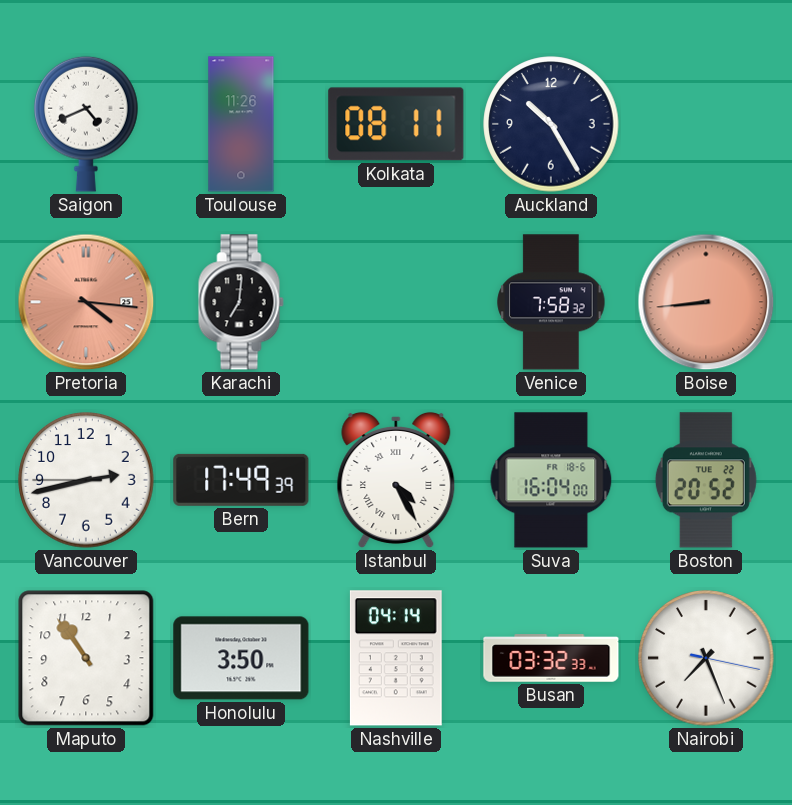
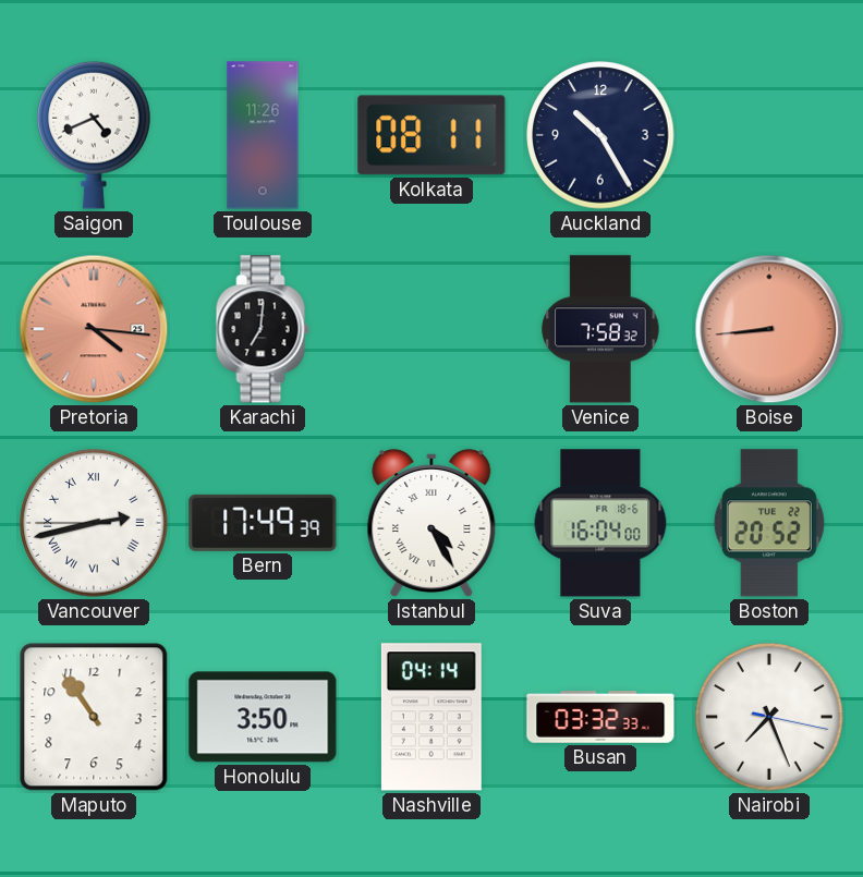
Vancouver numerals: Arabic -> Roman
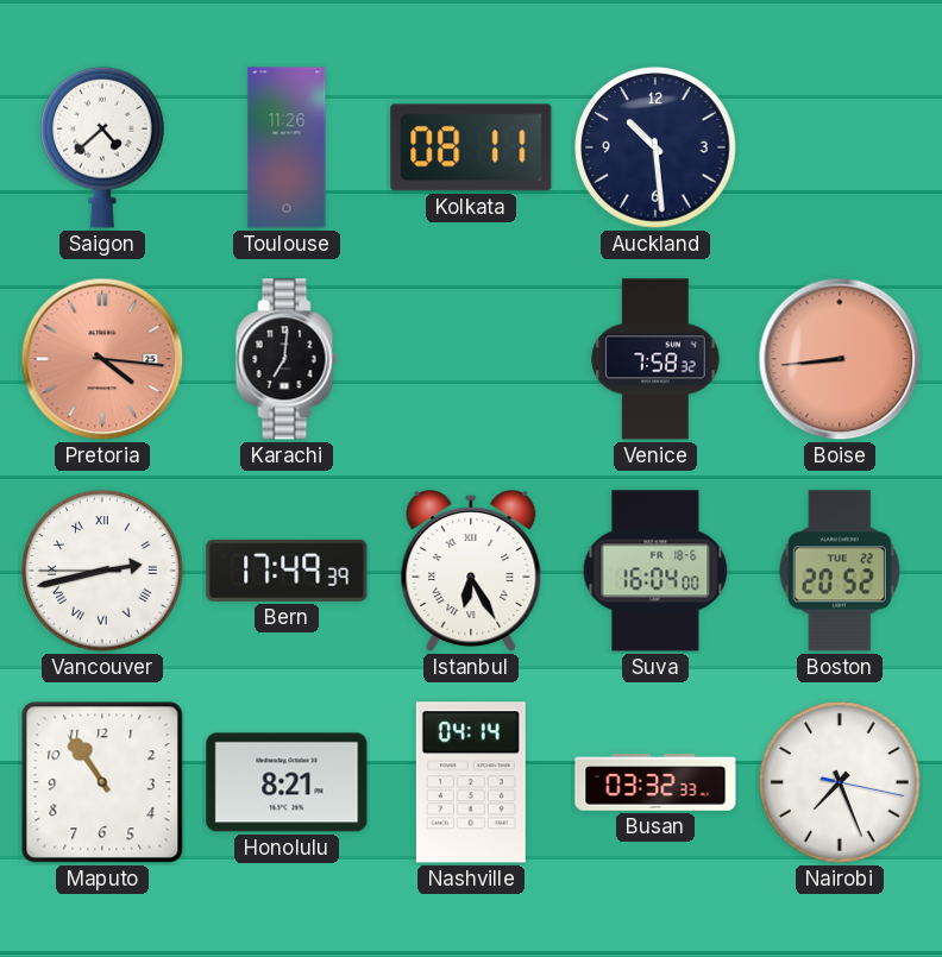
Saigon: 4:41 -> 4:38
Auckland: 10:25 -> 10:29
Istanbul: 4:25 -> 6:25
Honolulu: 3:50 -> 8:21
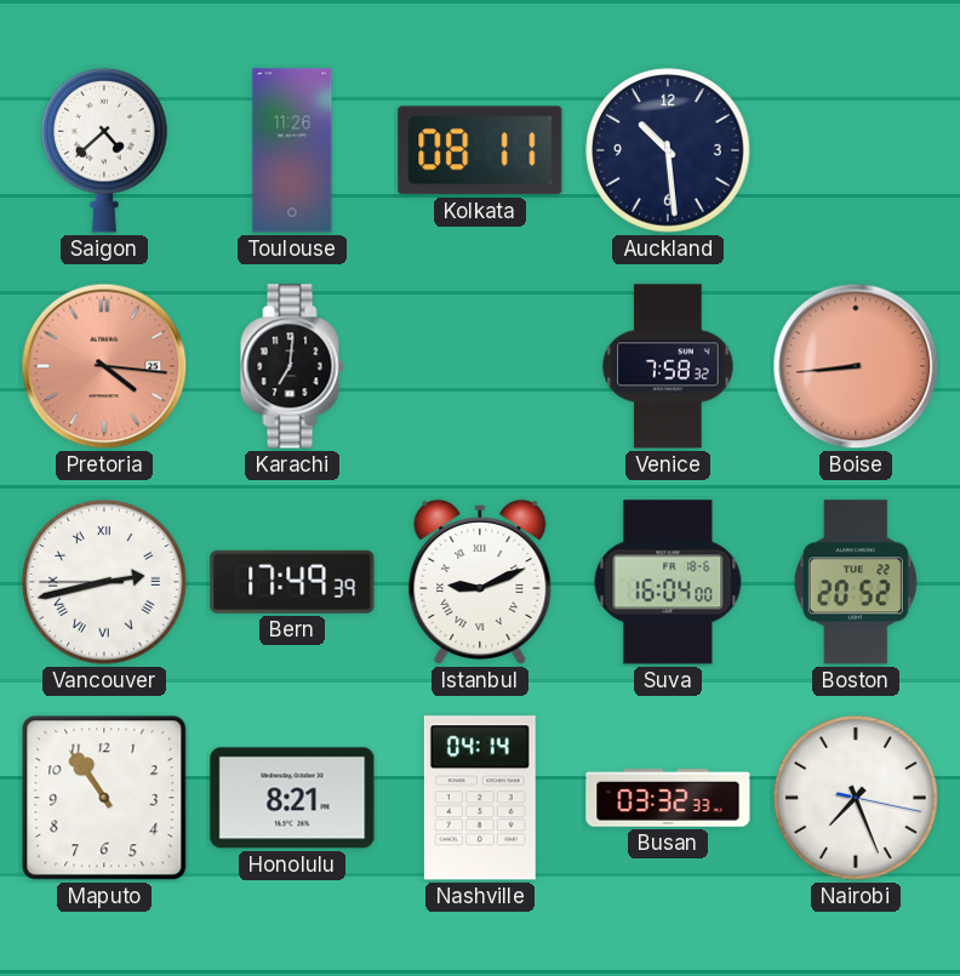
Istanbul: 6:25 -> 9:11
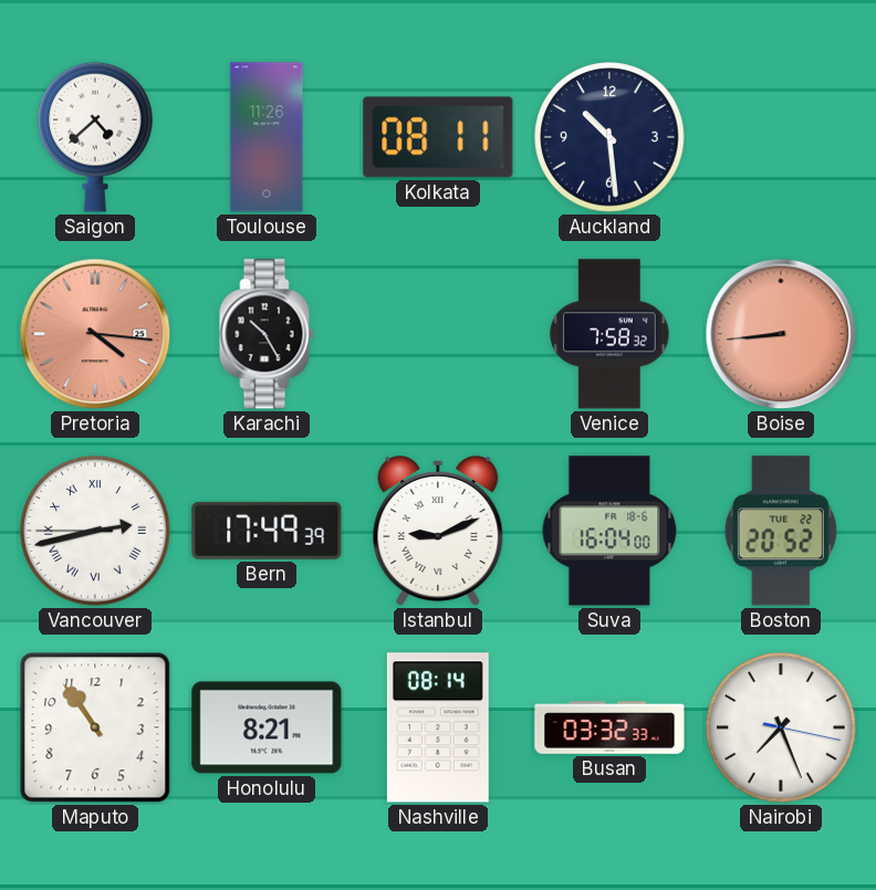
Karachi: 7:01 -> 10:25
Nashville: 04:14 -> 08:14
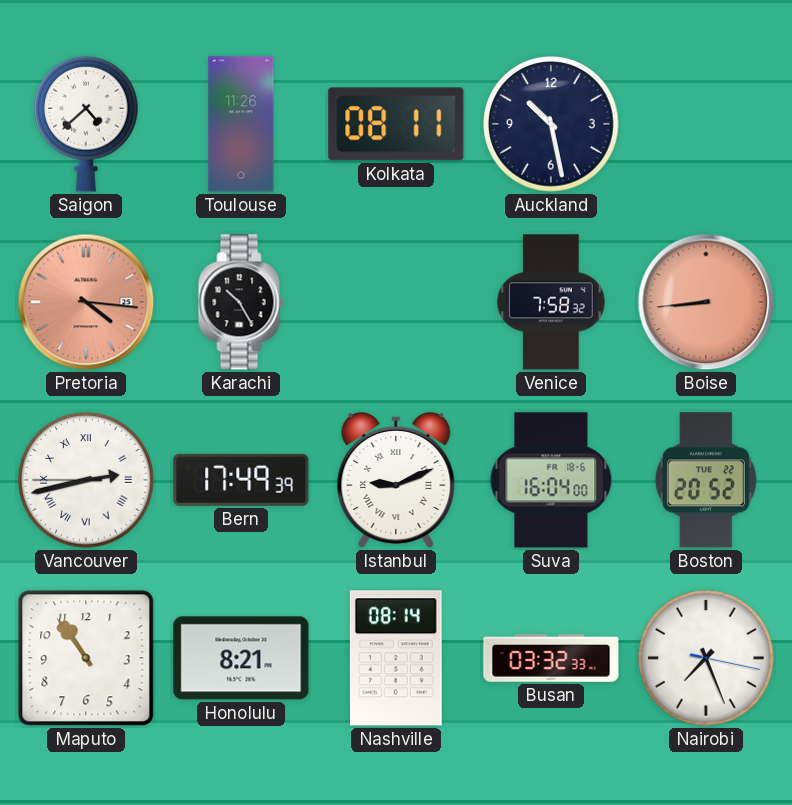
Auckland: 10:29 -> 10:28
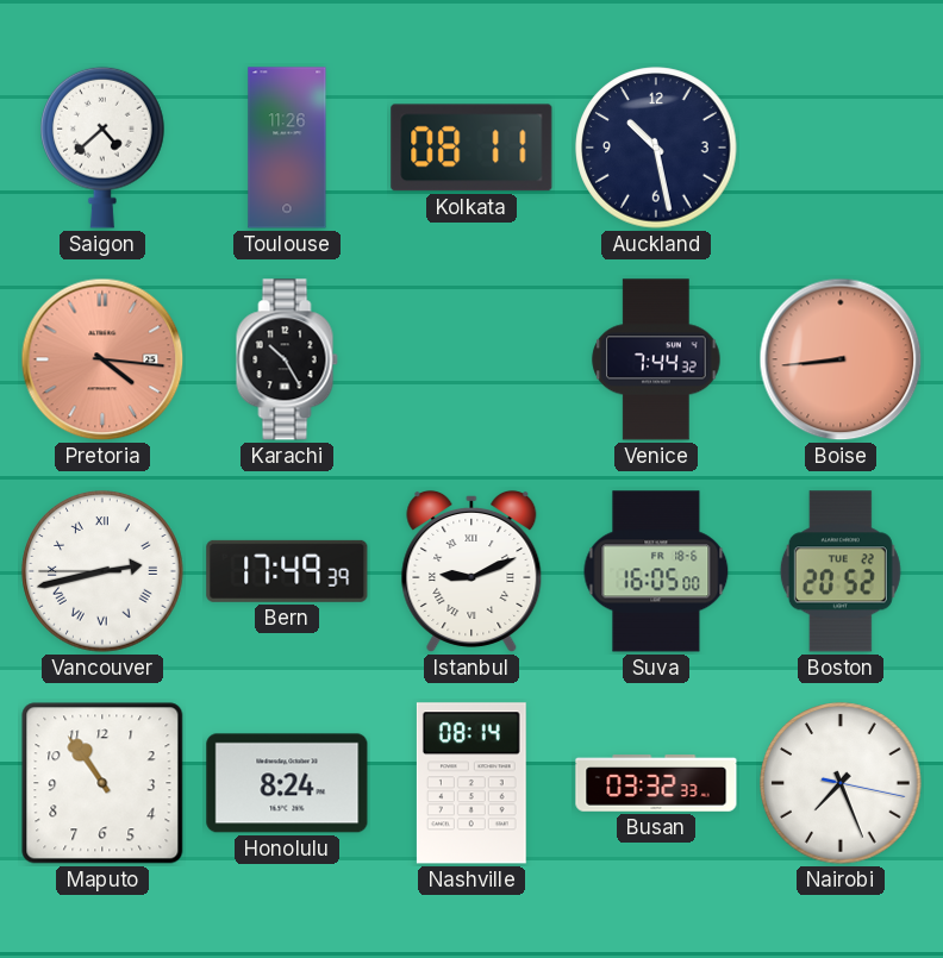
Venice: 7:58 -> 7:44
Suva: 16:04 -> 16:05
Honolulu: 8:21 -> 8:24
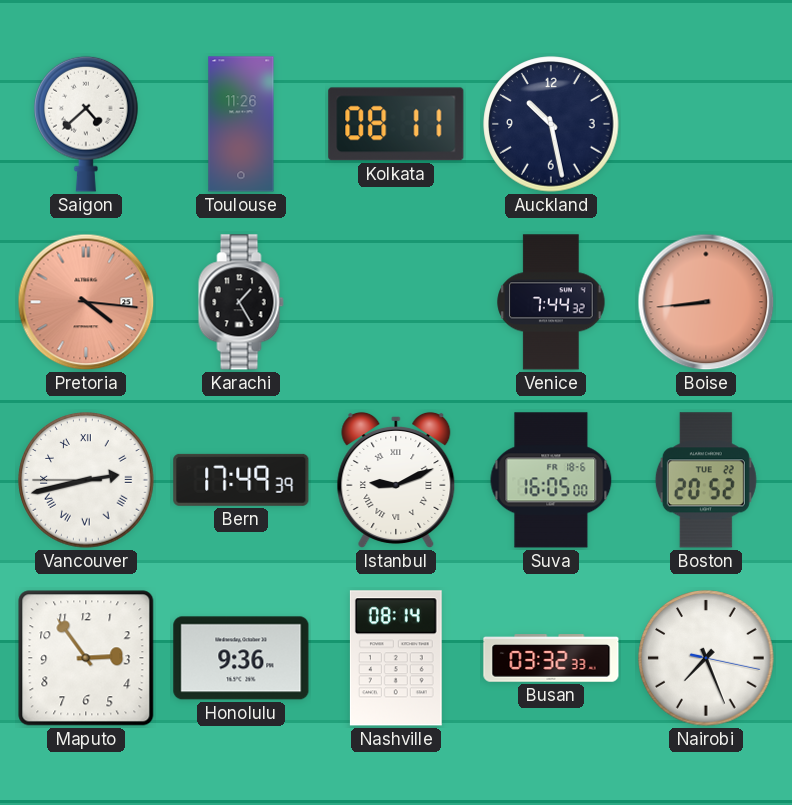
Karachi: 10:25 -> 1:25
Maputo: 10:54 -> 2:54
Honolulu: 8:24 -> 9:36
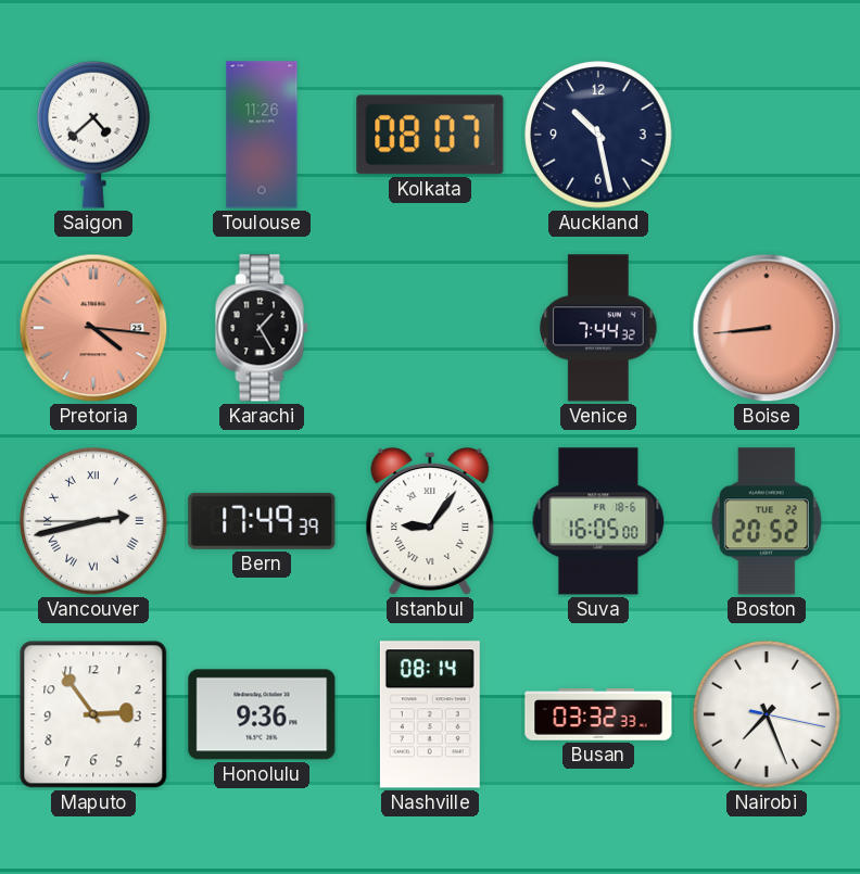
Kolkata: 08:11 -> 08:07
Istanbul: 9:11 -> 9:06
